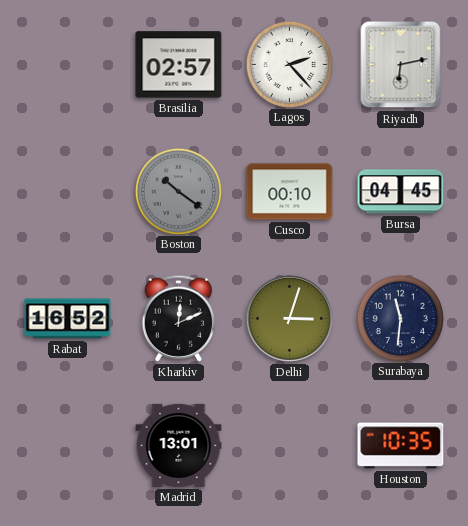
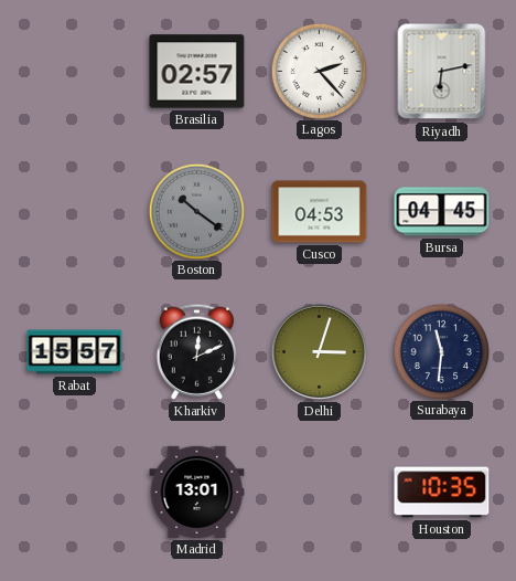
Cusco: 00:10 -> 04:53
Rabat: 16:52 -> 15:57
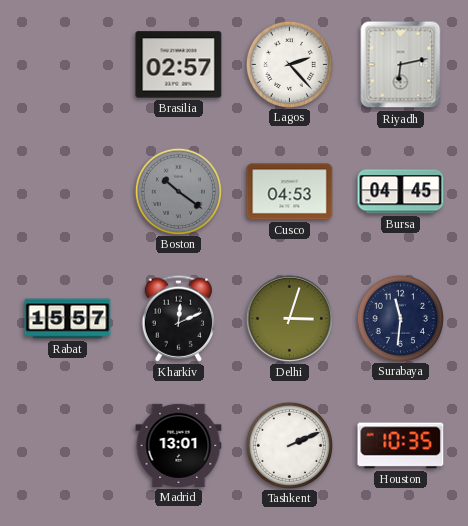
Tashkent: none -> 2:11
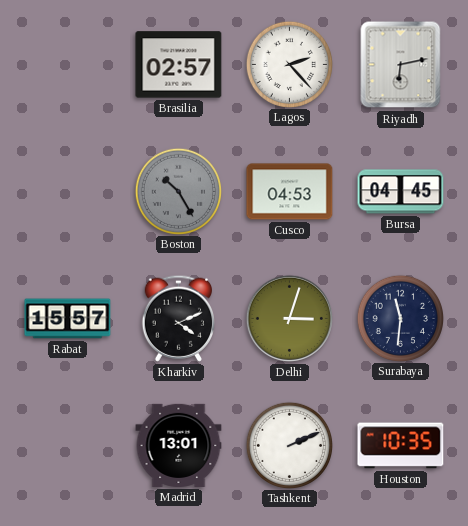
Boston: 10:21 -> 10:25
Kharkiv: 12:11 -> 4:11
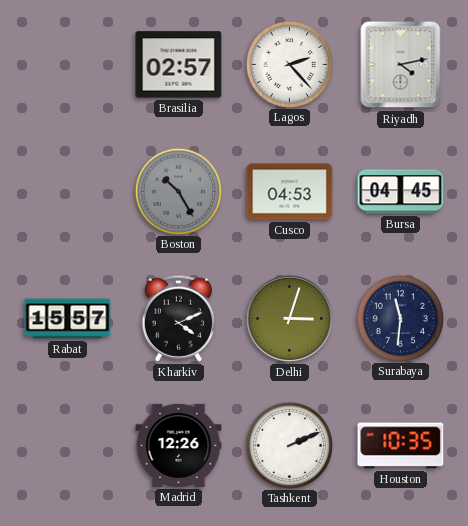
Riyadh: 6:13 -> 4:13
Madrid: 13:01 -> 12:26
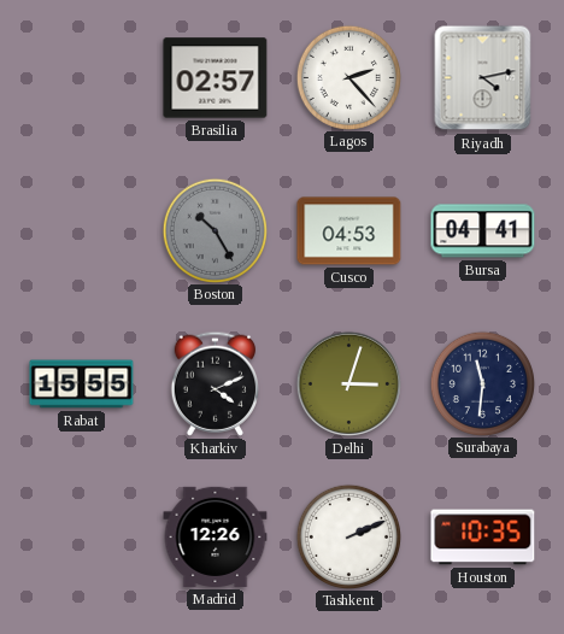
Bursa: 04:45 -> 04:41
Rabat: 15:57 -> 15:55
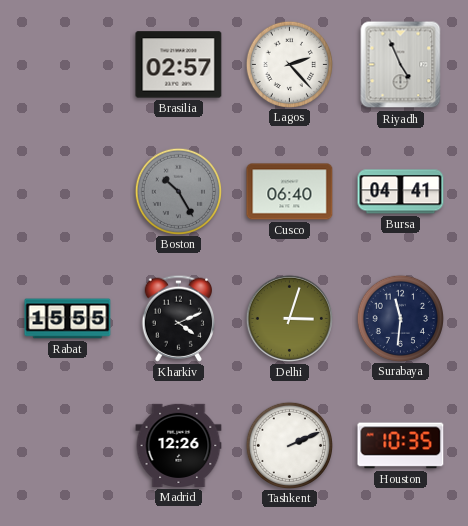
Riyadh: 4:13 -> 4:56
Cusco: 04:53 -> 06:40
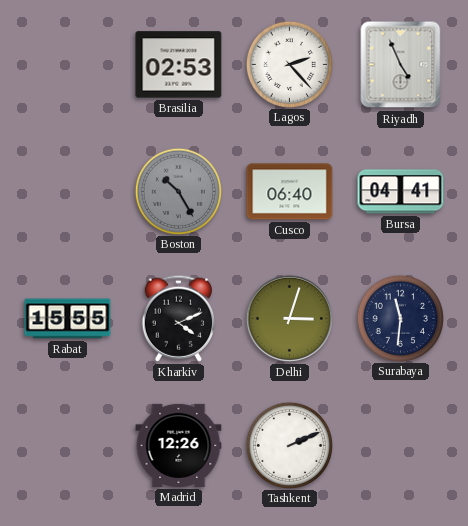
Brasilia: 02:57 -> 02:53
Houston: 10:35 -> none
